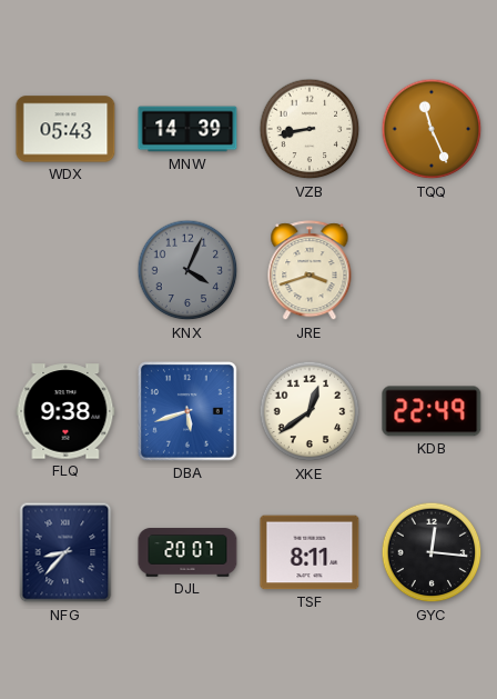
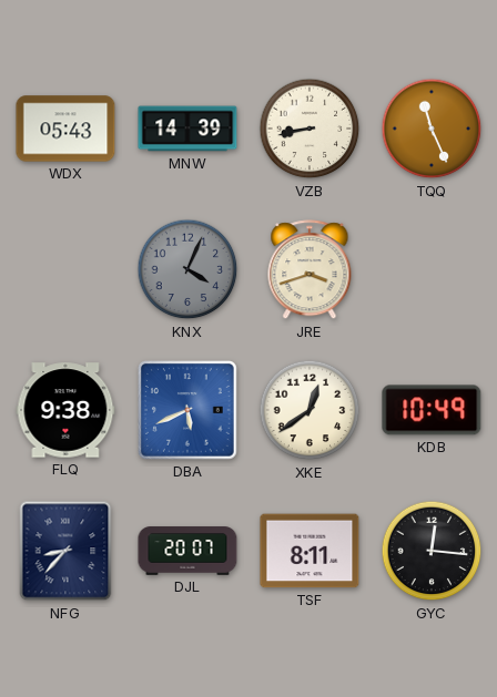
DBA: 5:42 -> 5:41
KDB: 22:49 -> 10:49
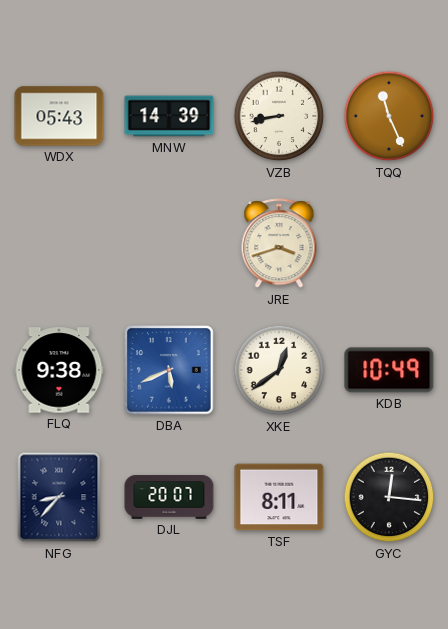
KNX: 4:04 -> none
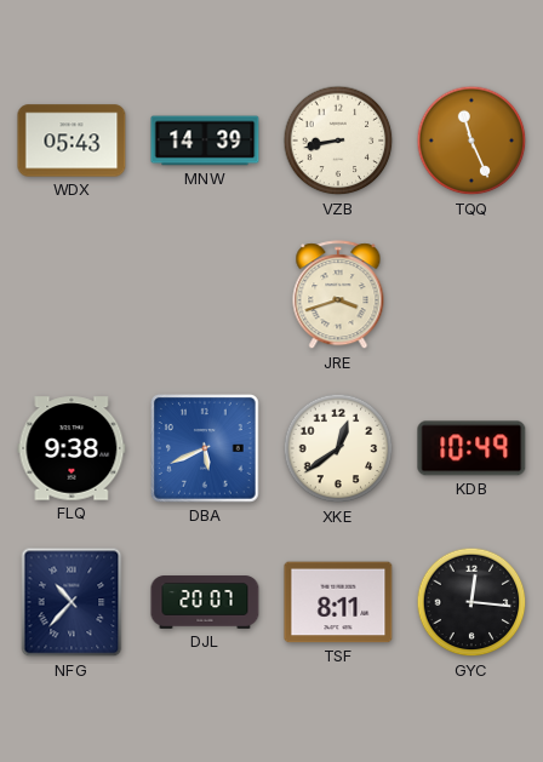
NFG: 8:37 -> 10:37
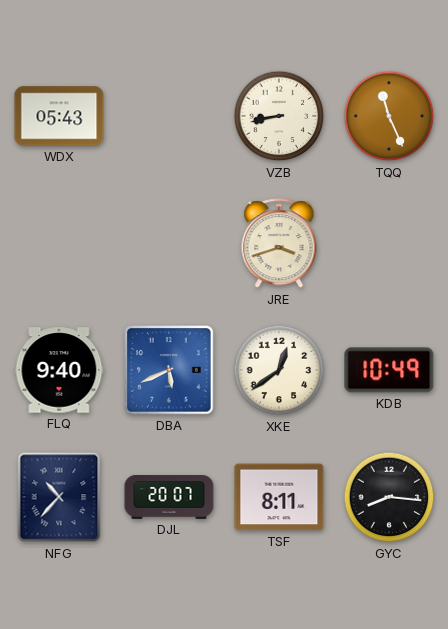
MNW: 14:39 -> none
FLQ: 9:38 -> 9:40
GYC: 12:16 -> 8:16
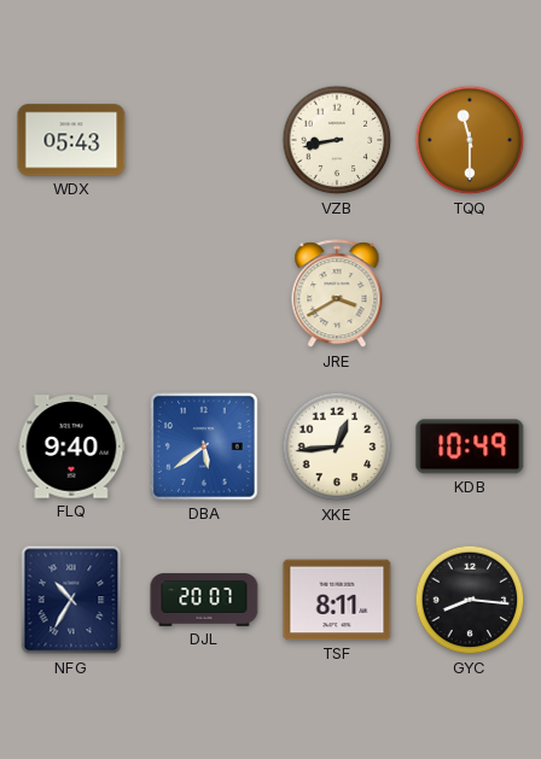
TQQ: 11:26 -> 11:30
JRE: 3:42 -> 3:40
DBA: 5:41 -> 5:39
XKE: 12:39 -> 12:44
NFG: 10:37 -> 10:35
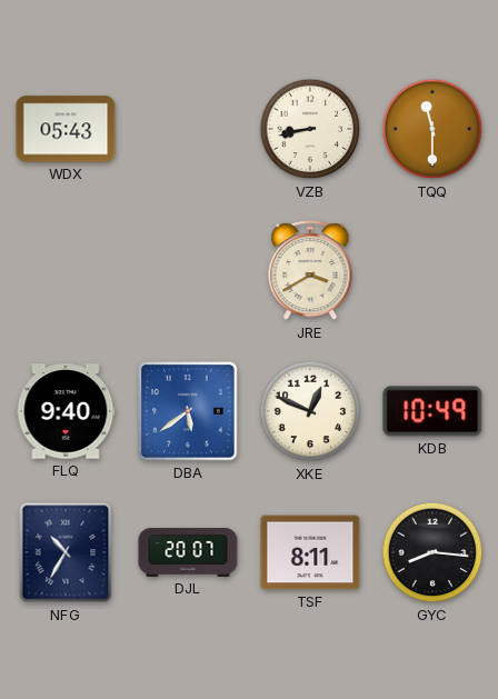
XKE: 12:44 -> 12:49
